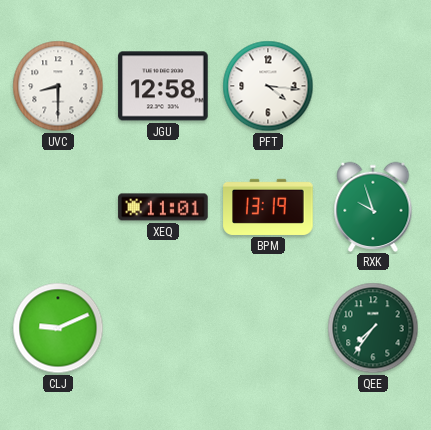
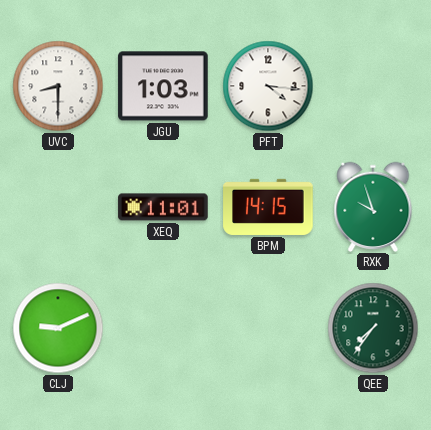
JGU: 12:58 -> 1:03
BPM: 13:19 -> 14:15
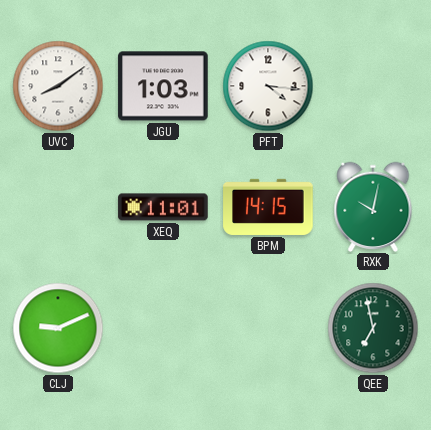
UVC: 8:30 -> 8:09
RXK: 9:57 -> 10:02
QEE: 7:36 -> 6:58
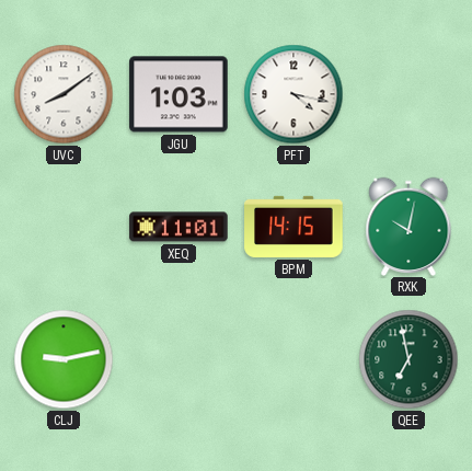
PFT: 4:16 -> 4:17
CLJ: 9:11 -> 9:13
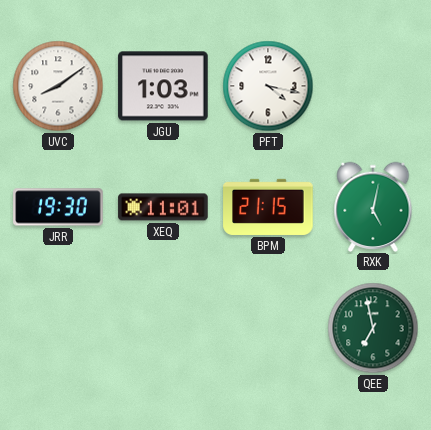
JRR: none -> 19:30
BPM: 14:15 -> 21:15
RXK: 10:02 -> 5:02
CLJ: 9:13 -> none
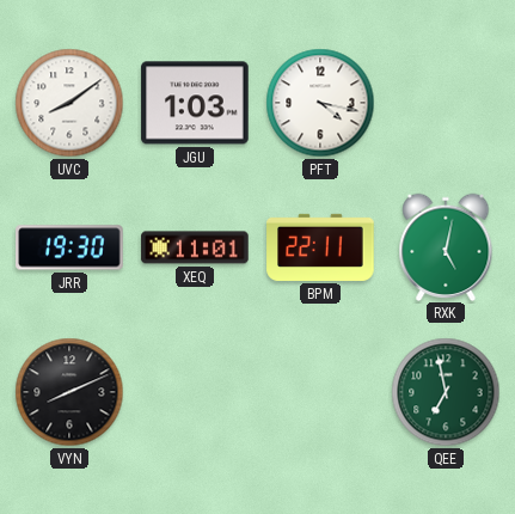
BPM: 21:15 -> 22:11
VYN: none -> 8:11
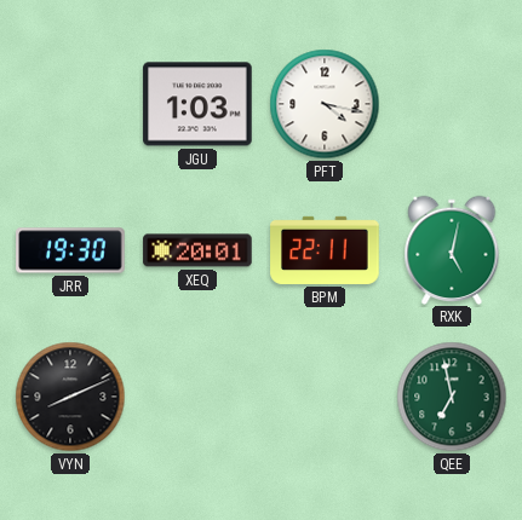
UVC: 8:09 -> none
XEQ: 11:01 -> 20:01
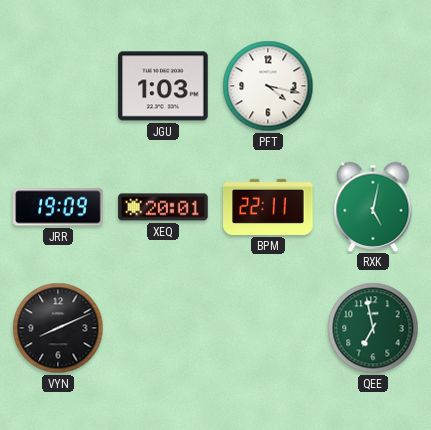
JRR: 19:30 -> 19:09
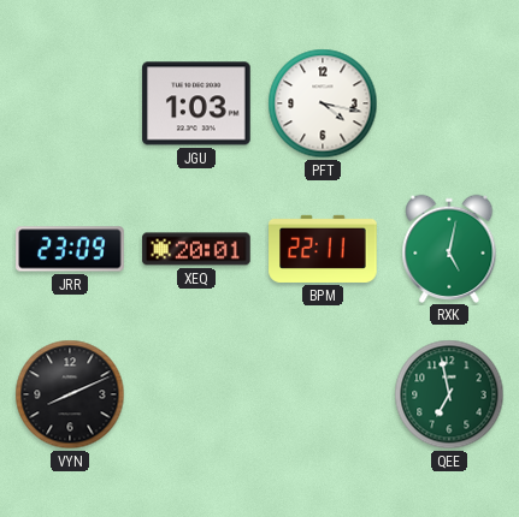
JRR: 19:09 -> 23:09
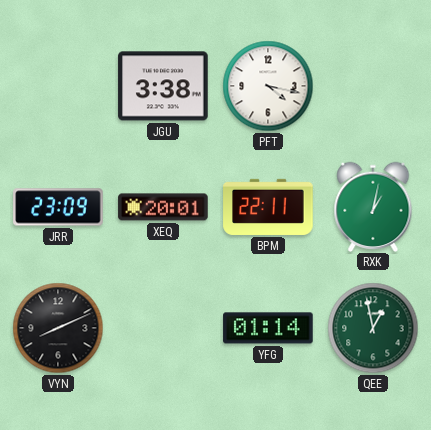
JGU: 1:03 -> 3:38
RXK: 5:02 -> 1:02
YFG: none -> 01:14
QEE: 6:58 -> 12:58
